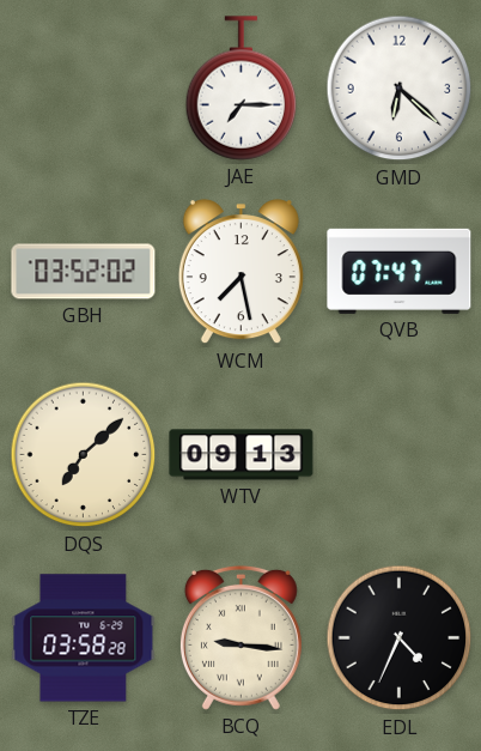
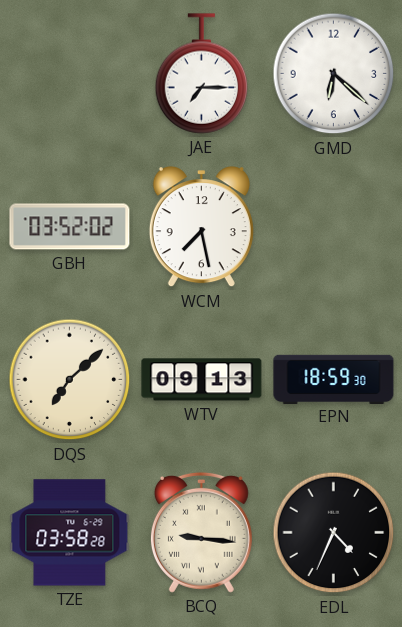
QVB: 07:47 -> none
EPN: none -> 18:59
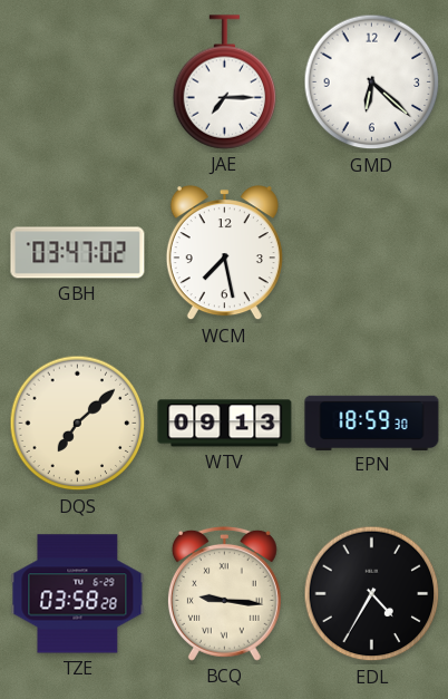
GBH: 03:52 -> 03:47
EDL: 4:34 -> 4:35
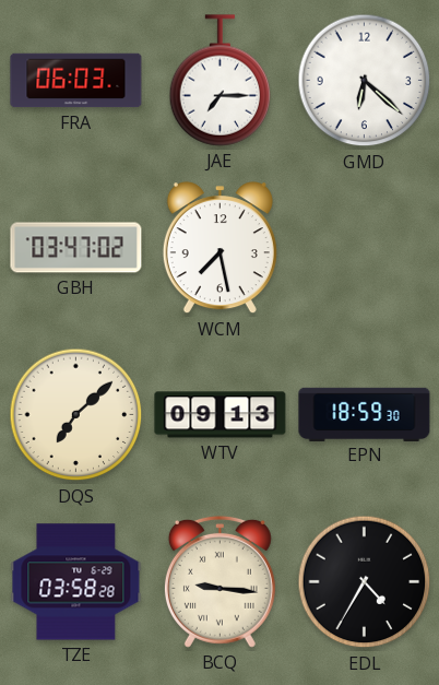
FRA: none -> 06:03
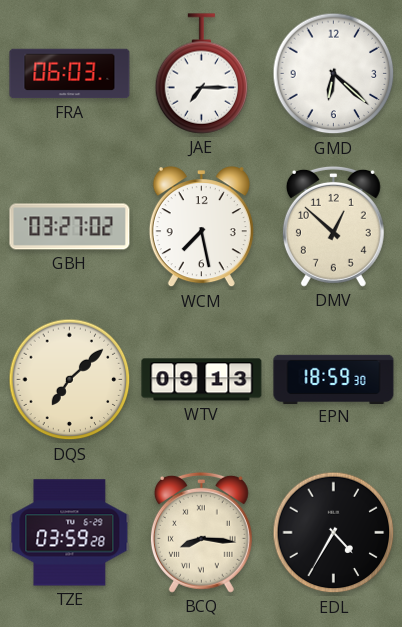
GBH: 03:47 -> 03:27
DMV: none -> 12:52
TZE: 03:58 -> 03:59
BCQ: 9:16 -> 8:16
